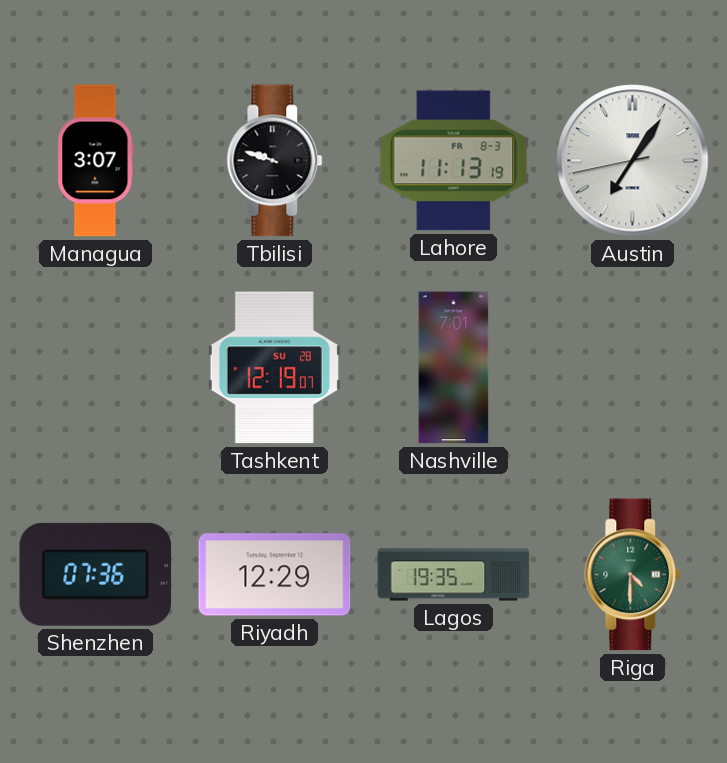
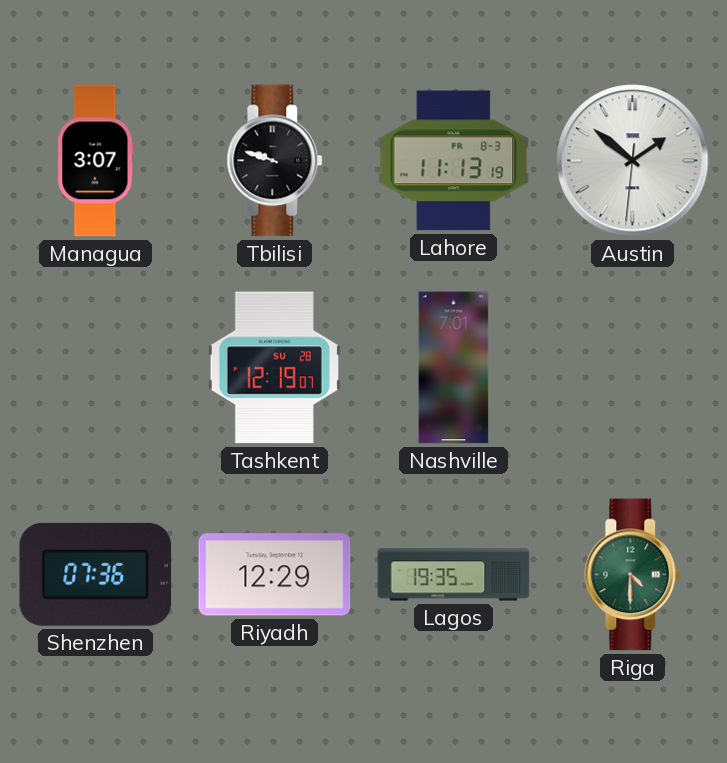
Austin: 7:05 -> 1:51
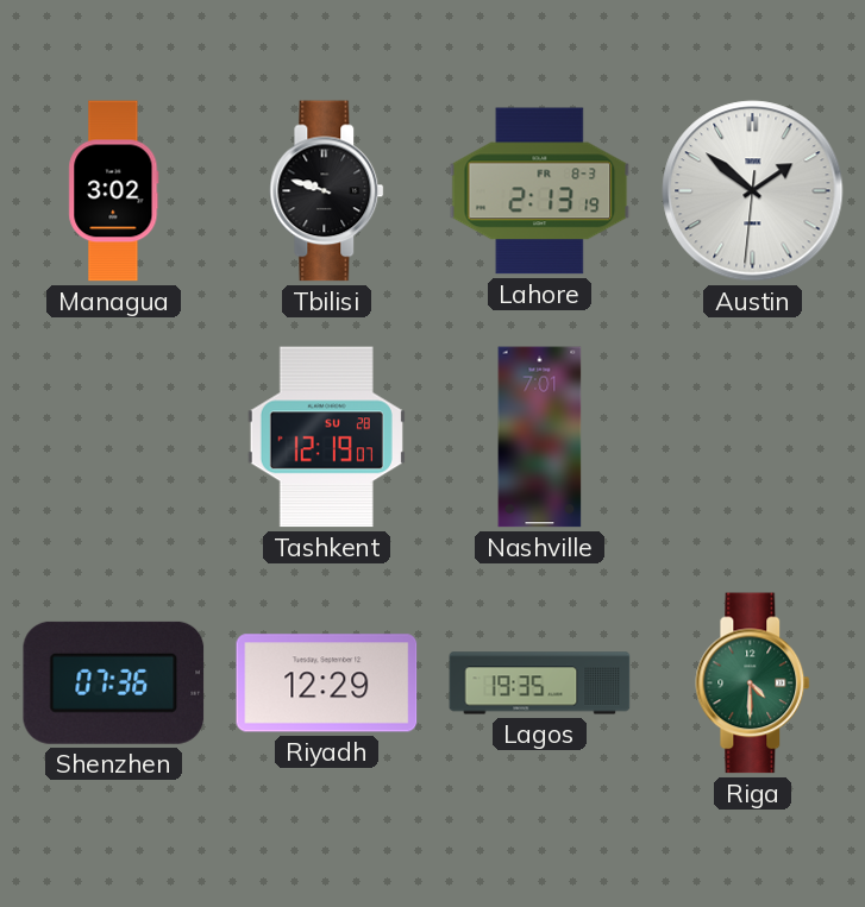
Managua: 3:07 -> 3:02
Lahore: 11:13 -> 2:13
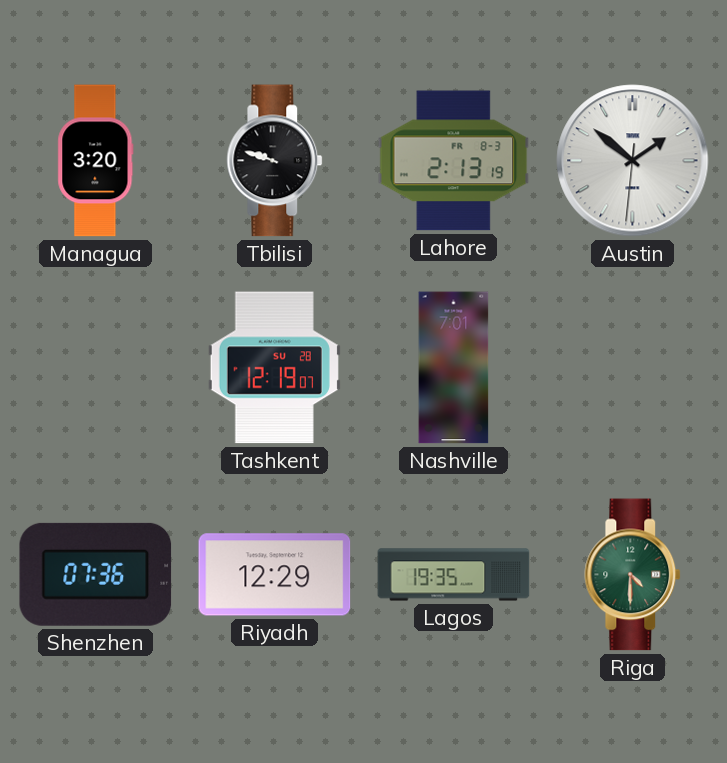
Managua: 3:02 -> 3:20
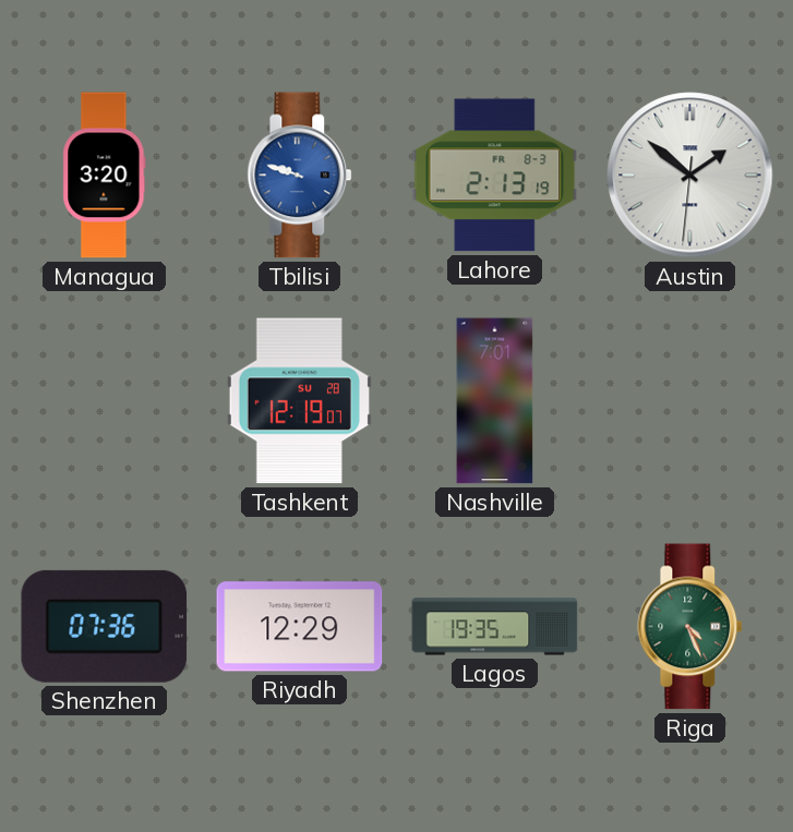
Tbilisi dial: black -> blue
Riga: 4:30 -> 4:26
